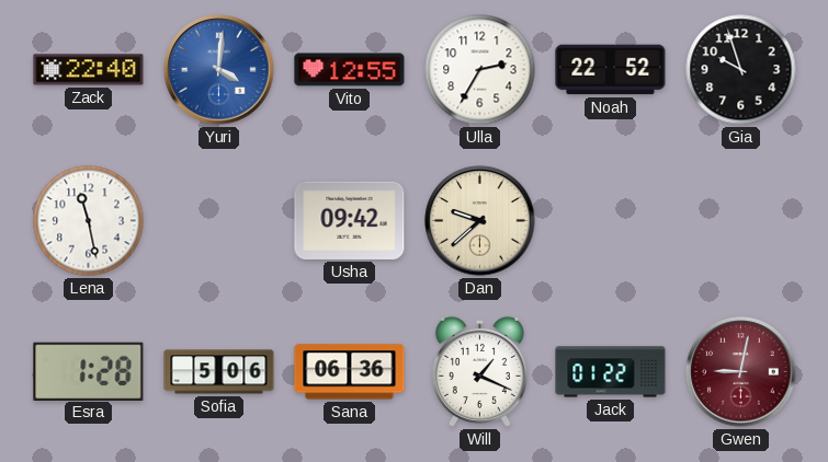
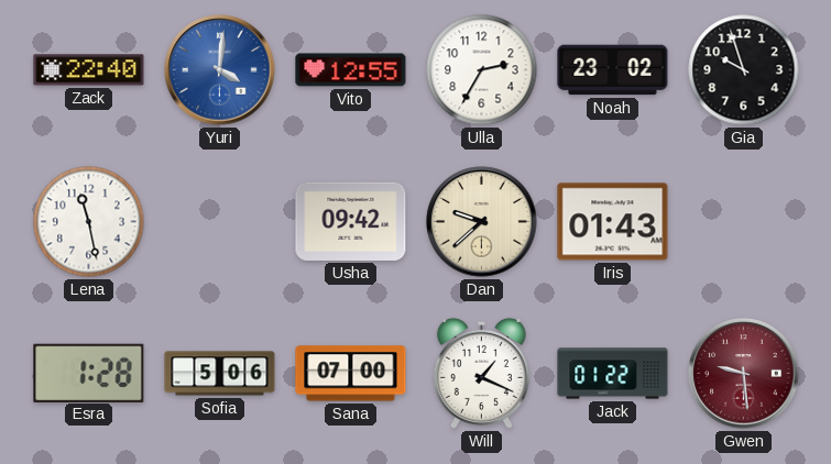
Noah: 22:52 -> 23:02
Iris: none -> 01:43
Sana: 06:36 -> 07:00
Gwen: 9:02 -> 9:29
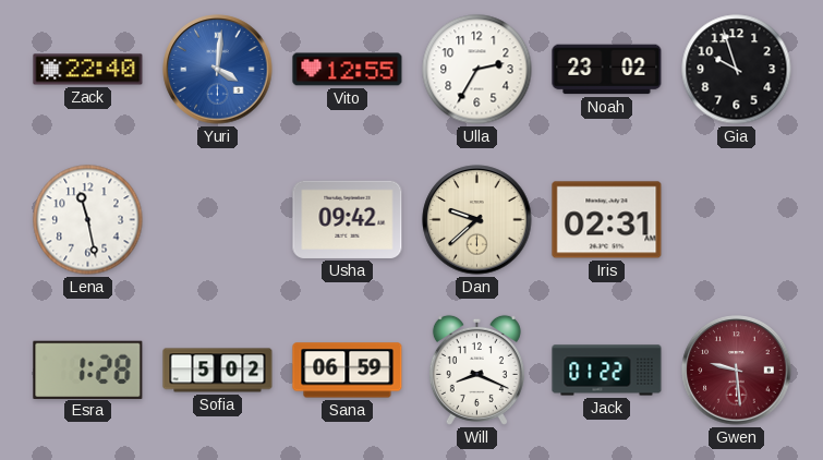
Iris: 01:43 -> 02:31
Sofia: 5:06 -> 5:02
Sana: 07:00 -> 06:59
Will: 1:19 -> 8:19
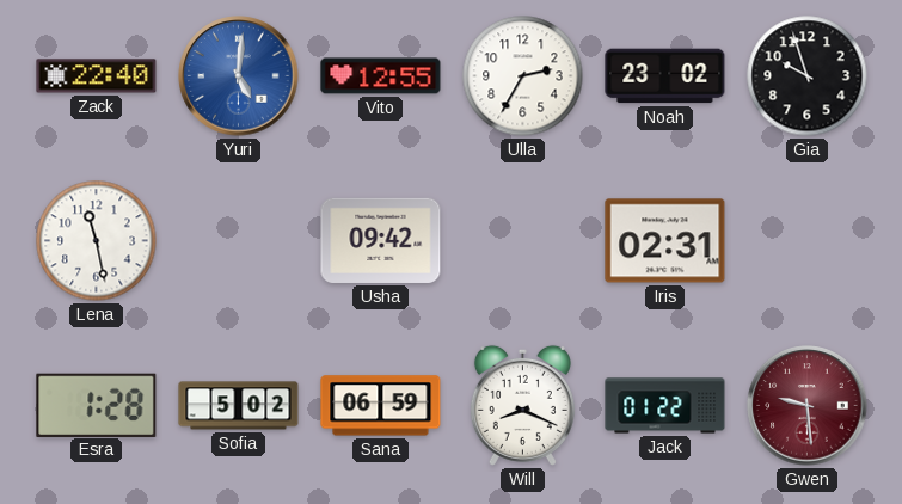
Yuri: 4:01 -> 5:01
Dan: 9:38 -> none
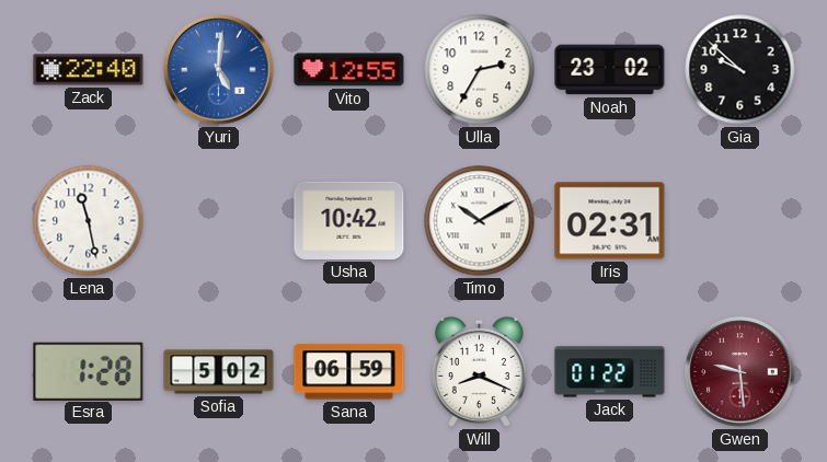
Gia: 9:57 -> 9:52
Usha: 09:42 -> 10:42
Timo: none -> 10:10
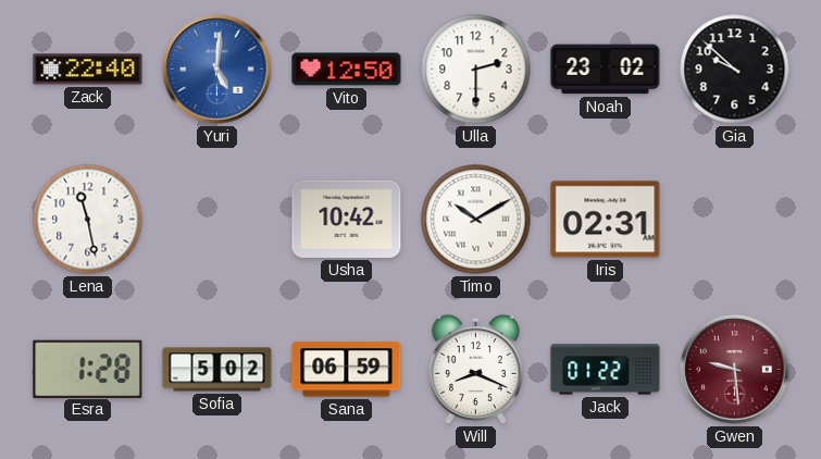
Vito: 12:55 -> 12:50
Ulla: 2:35 -> 2:30
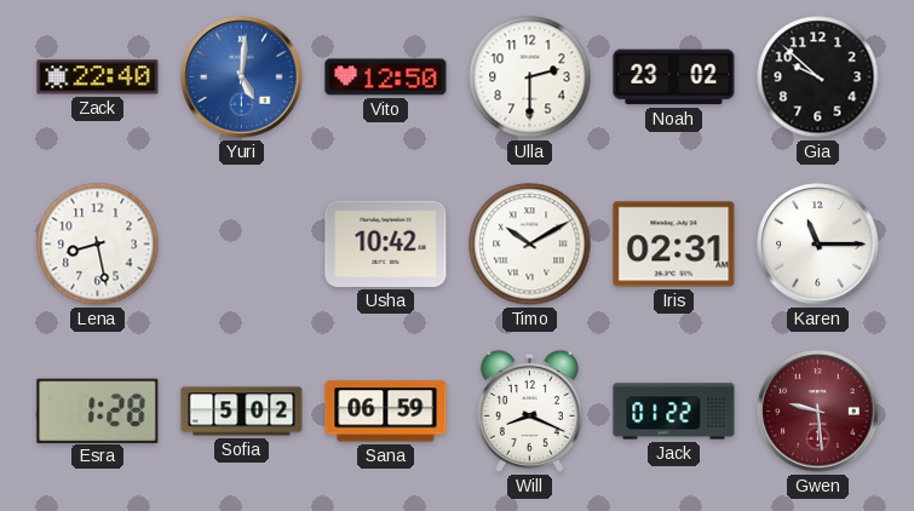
Lena: 11:28 -> 8:28
Karen: none -> 11:15
